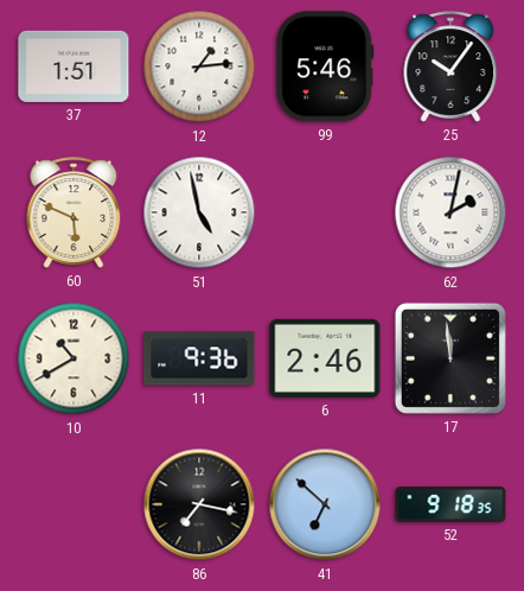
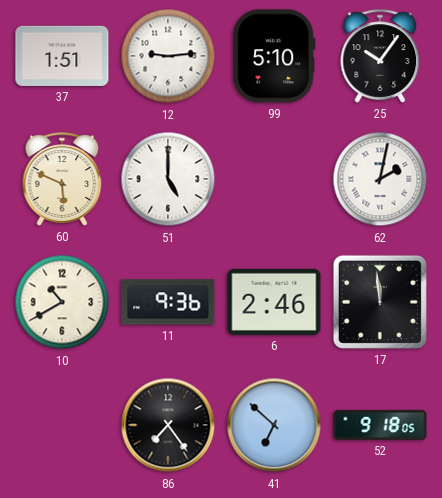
12: 1:14 -> 9:14
99: 5:46 -> 5:10
51: 4:58 -> 5:00
86: 7:17 -> 7:24
52: 9:18:35 -> 9:18:05
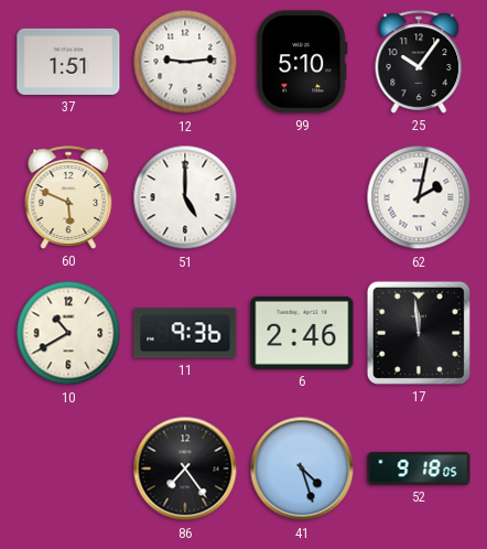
41: 6:52 -> 4:27
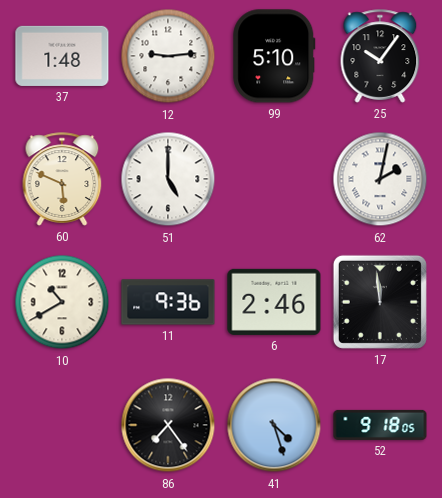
37: 1:51 -> 1:48
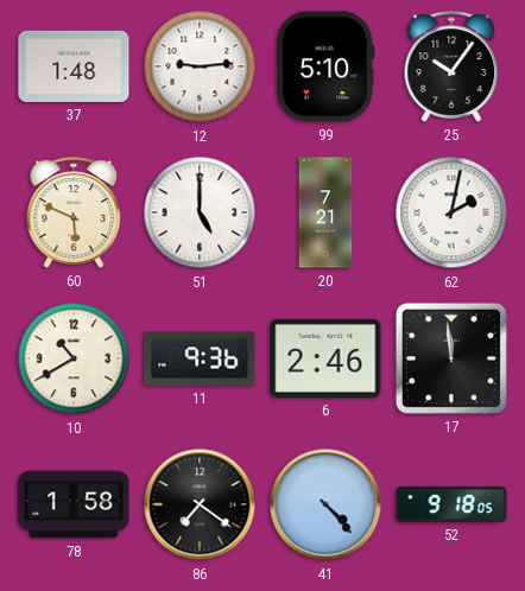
20: none -> 7:21
78: none -> 1:58
86: 7:24 -> 7:21
41: 4:27 -> 4:23
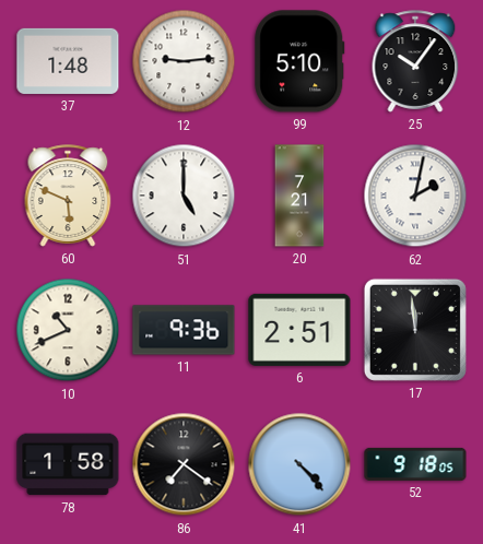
10: 10:40 -> 10:41
6: 2:46 -> 2:51
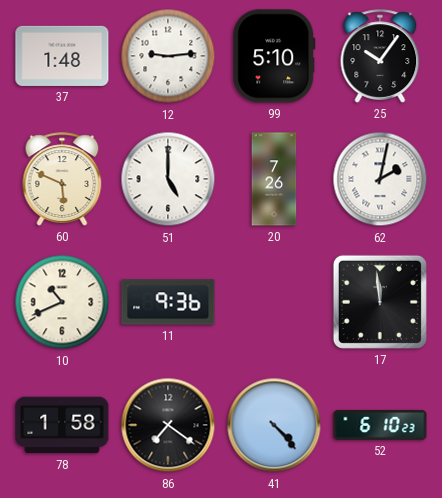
20: 7:21 -> 7:26
6: 2:51 -> none
52: 9:18 -> 6:10
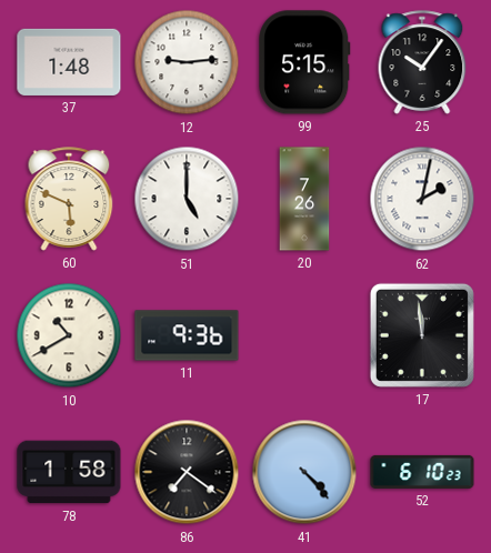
99: 5:10 -> 5:15
10: 10:41 -> 10:40
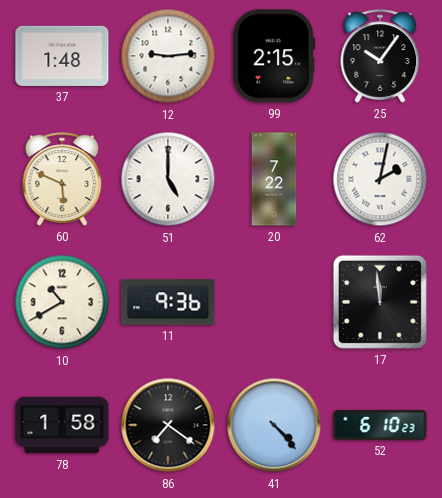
99: 5:15 -> 2:15
20: 7:26 -> 7:22
